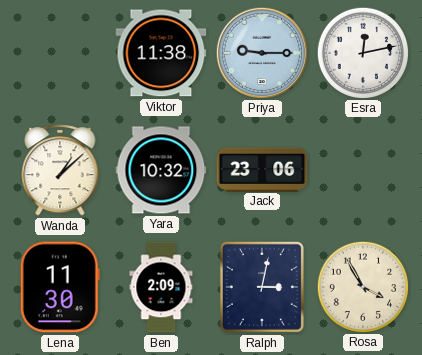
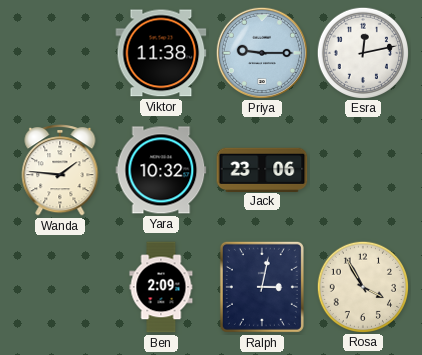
Wanda: 1:08 -> 1:46
Lena: 11:30 -> none
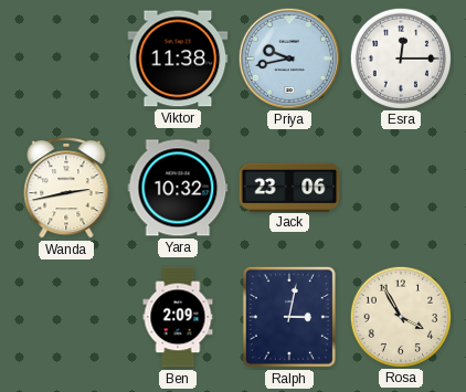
Priya: 9:15 -> 9:43
Esra: 12:13 -> 12:15
Wanda: 1:46 -> 2:43
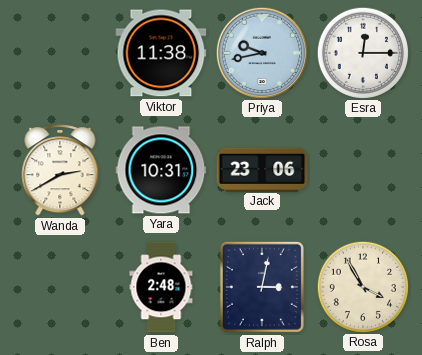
Wanda: 2:43 -> 2:40
Yara: 10:32 -> 10:31
Ben: 2:09 -> 2:48
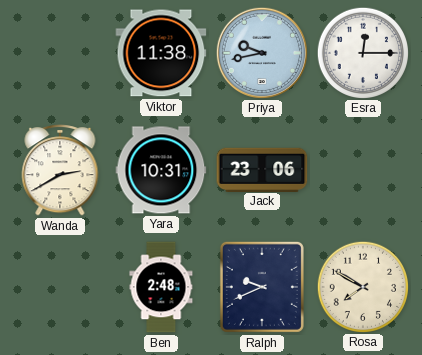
Ralph: 3:02 -> 9:41
Rosa: 3:55 -> 7:50
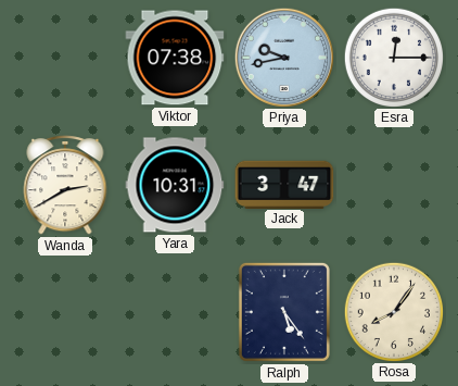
Viktor: 11:38 -> 07:38
Jack: 23:06 -> 3:47
Ben: 2:48 -> none
Ralph: 9:41 -> 5:24
Rosa: 7:50 -> 8:06
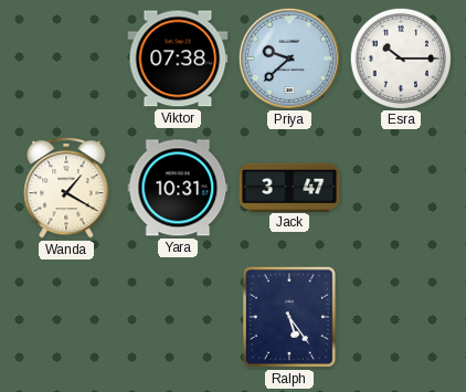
Priya: 9:43 -> 9:38
Esra: 12:15 -> 10:15
Wanda: 2:40 -> 1:20
Rosa: 8:06 -> none
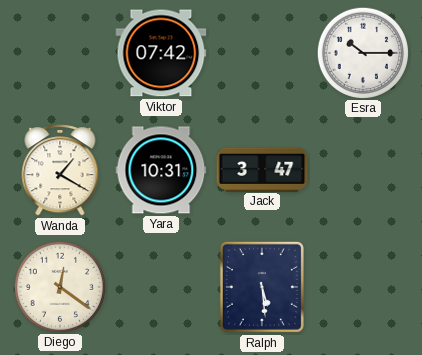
Viktor: 07:38 -> 07:42
Priya: 9:38 -> none
Diego: none -> 12:21
Ralph: 5:24 -> 5:29
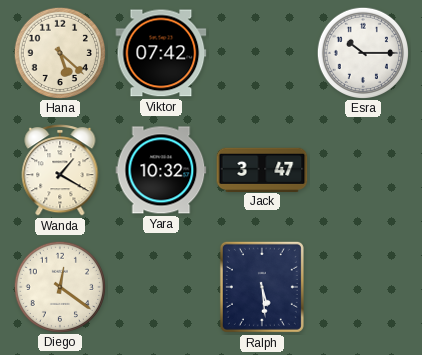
Hana: none -> 5:22
Yara: 10:31 -> 10:32
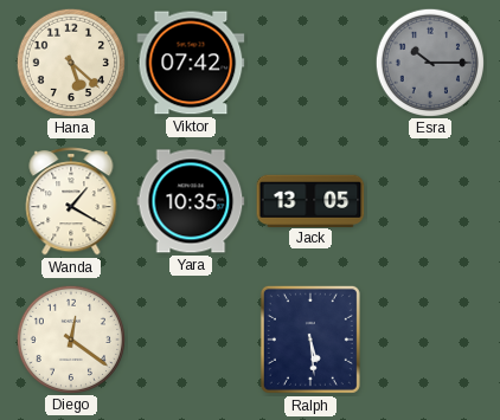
Esra dial: white -> grey
Yara: 10:32 -> 10:35
Jack: 3:47 -> 13:05
